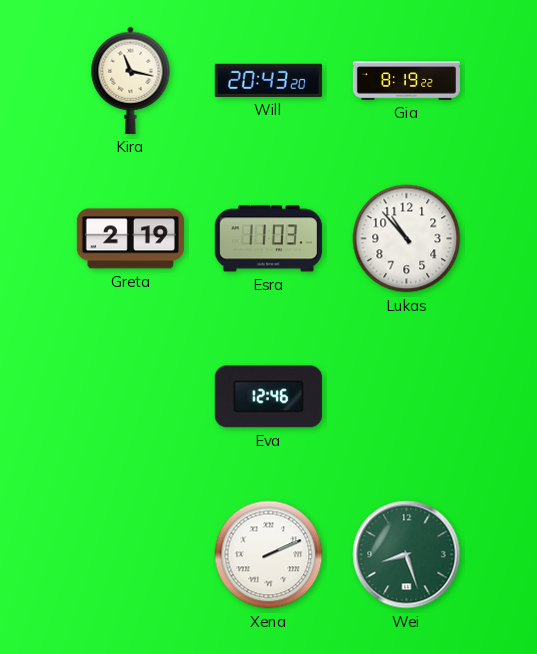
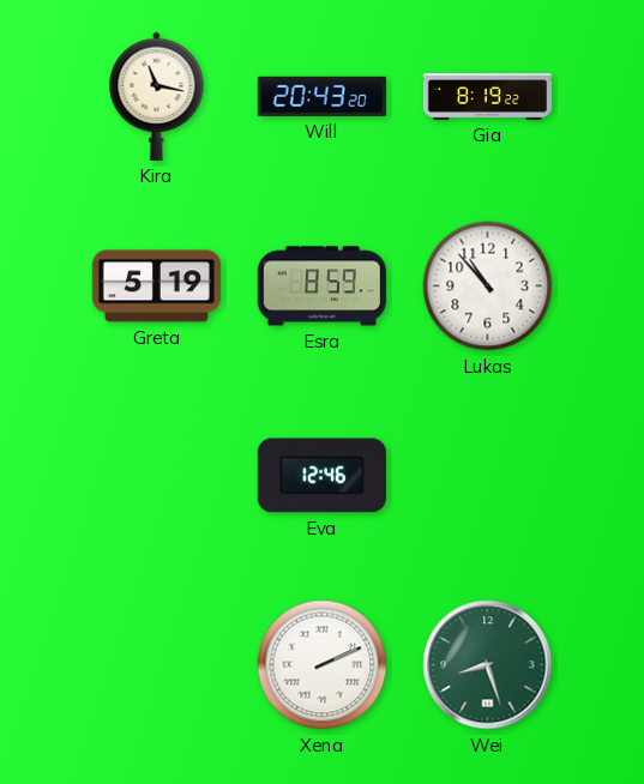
Greta: 2:19 -> 5:19
Esra: 11:03 -> 8:59
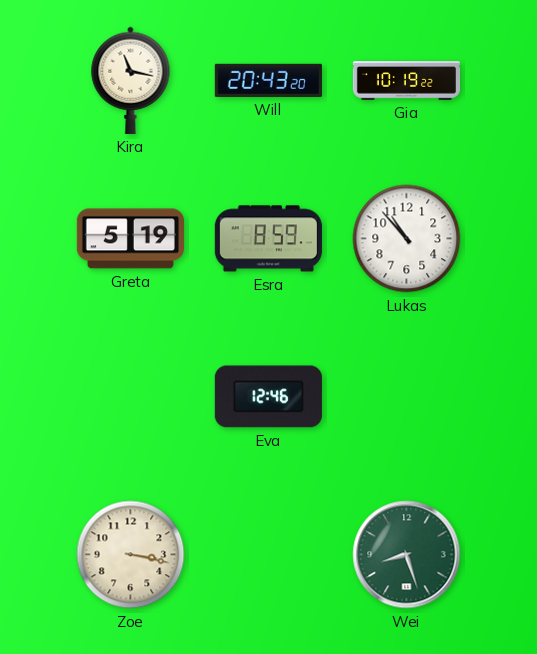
Gia: 8:19 -> 10:19
Zoe: none -> 3:17
Xena: 2:11 -> none
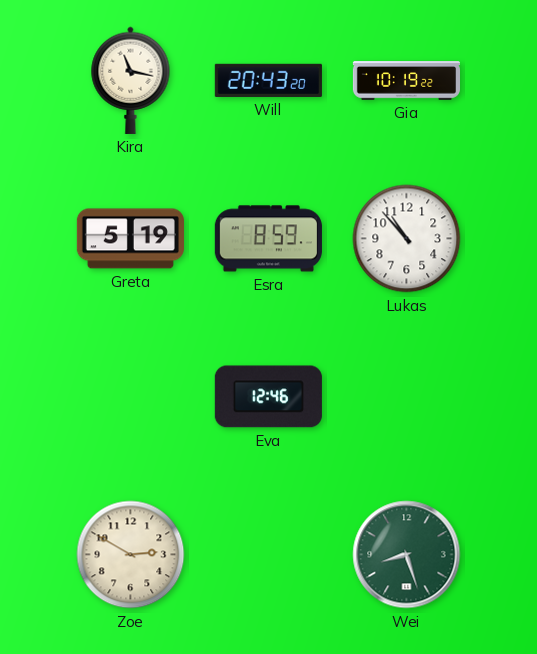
Zoe: 3:17 -> 2:50
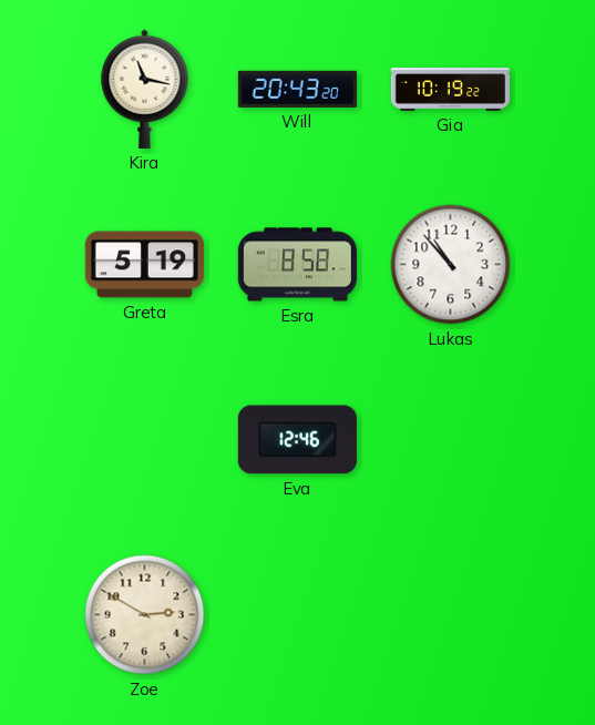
Esra: 8:59 -> 8:58
Wei: 8:27 -> none
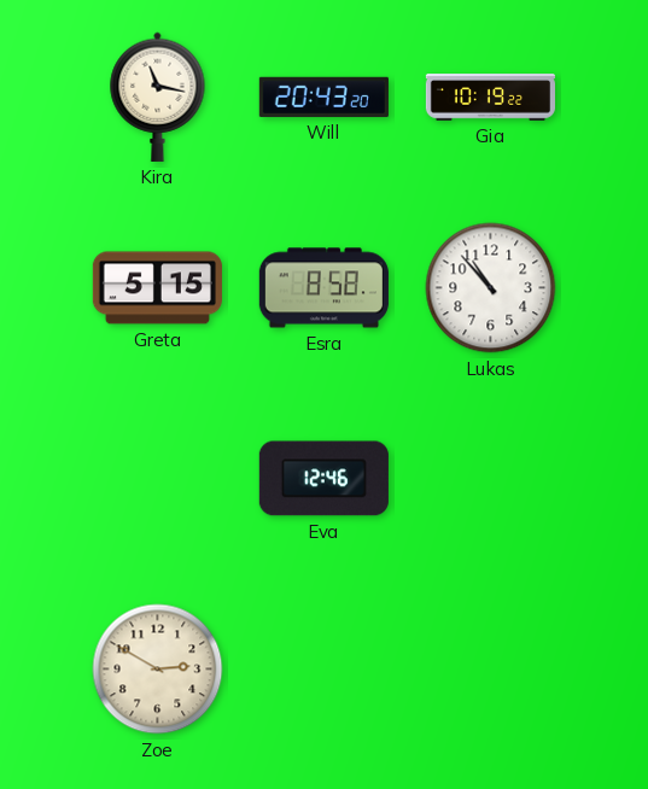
Greta: 5:19 -> 5:15
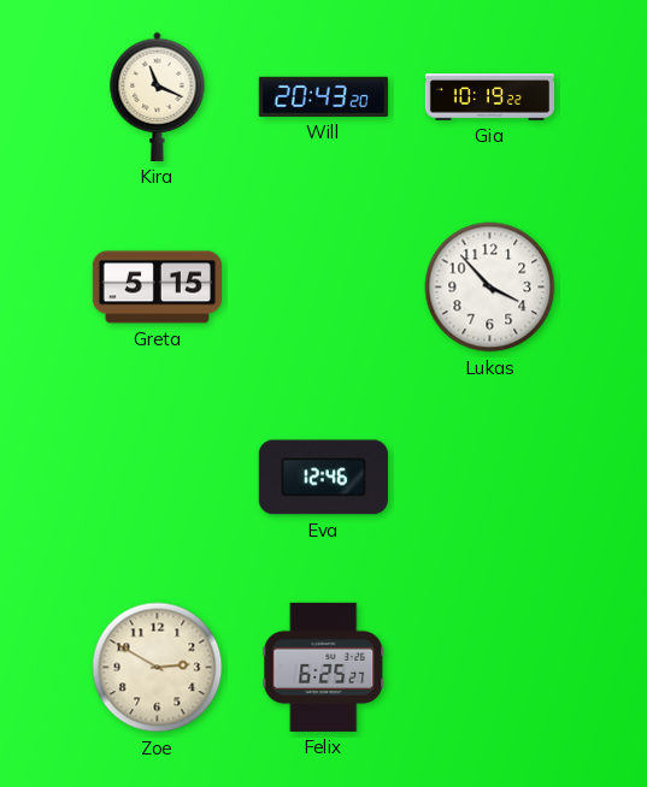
Kira: 11:17 -> 11:19
Esra: 8:58 -> none
Lukas: 10:53 -> 3:53
Felix: none -> 6:25
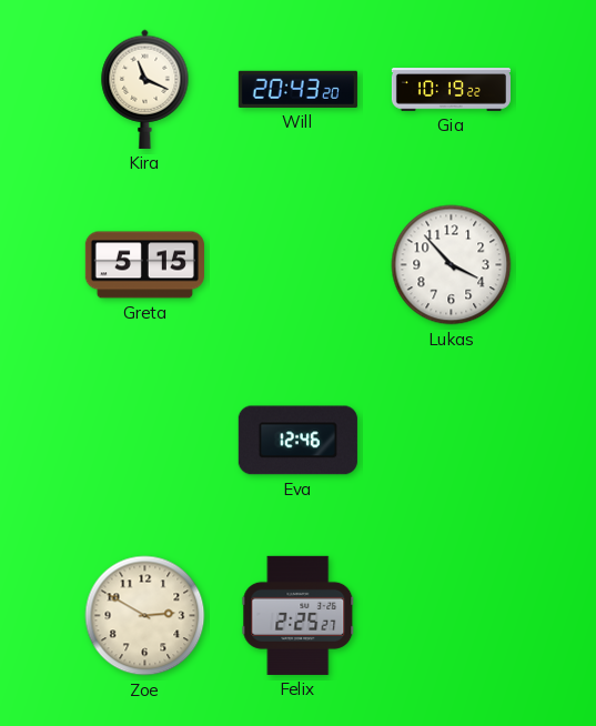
Felix: 6:25 -> 2:25
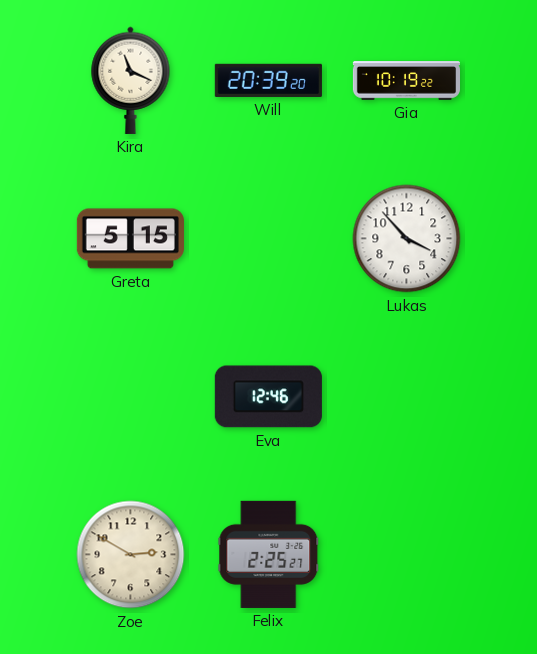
Will: 20:43 -> 20:39
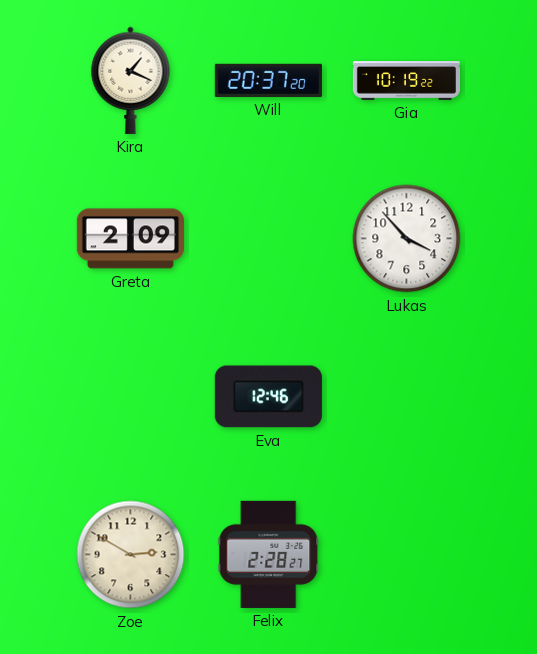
Kira: 11:19 -> 1:19
Will: 20:39 -> 20:37
Greta: 5:15 -> 2:09
Felix: 2:25 -> 2:28
